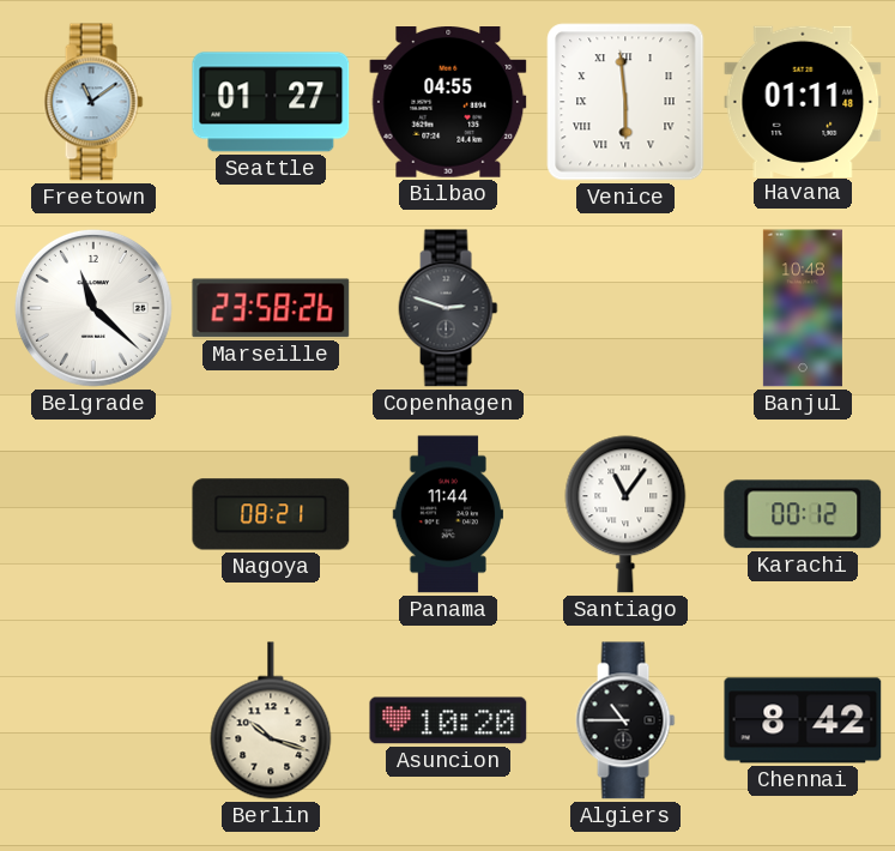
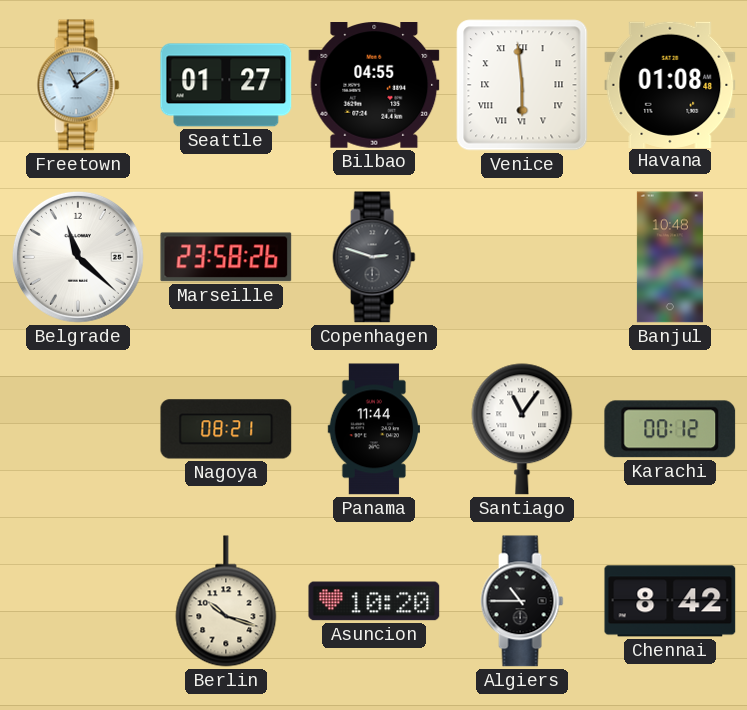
Havana: 01:11 -> 01:08
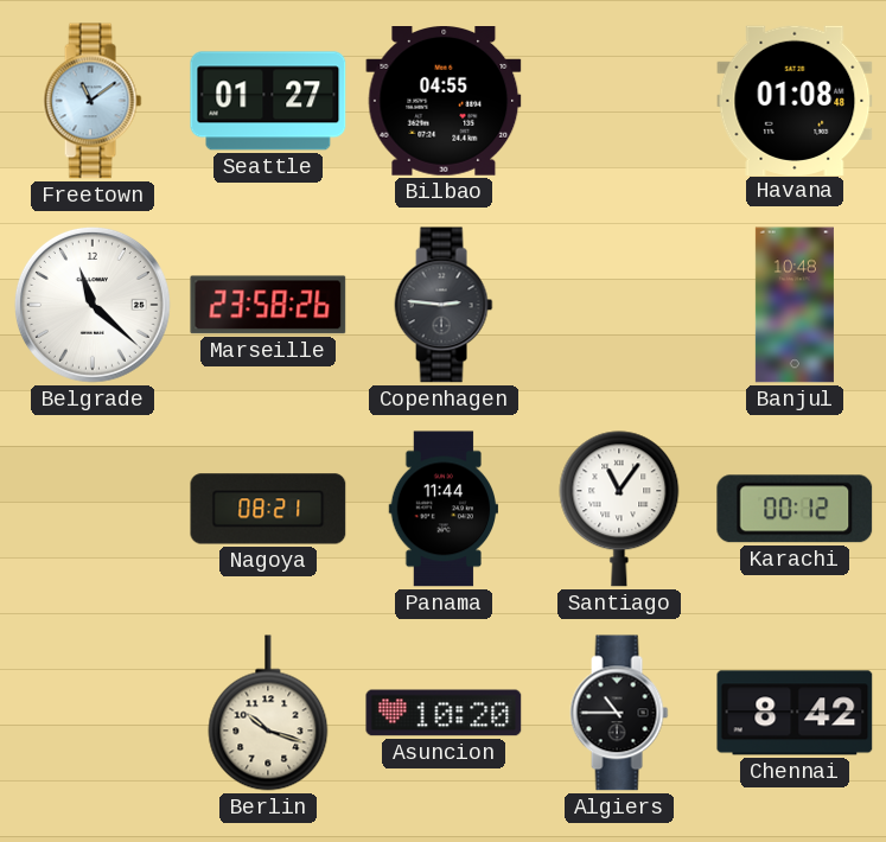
Venice: 5:59 -> none
Copenhagen: 2:48 -> 2:46
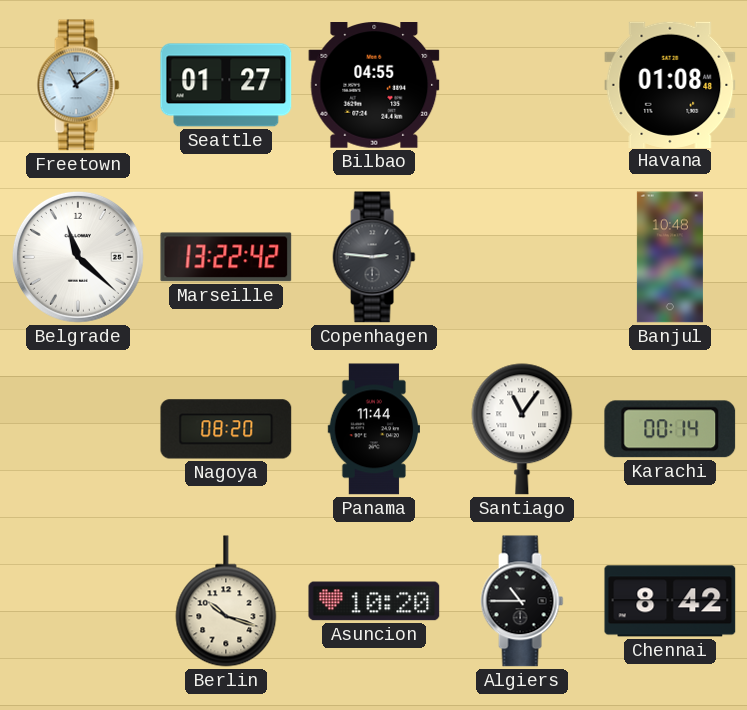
Marseille: 23:58 -> 13:22
Nagoya: 08:21 -> 08:20
Karachi: 00:12 -> 00:14
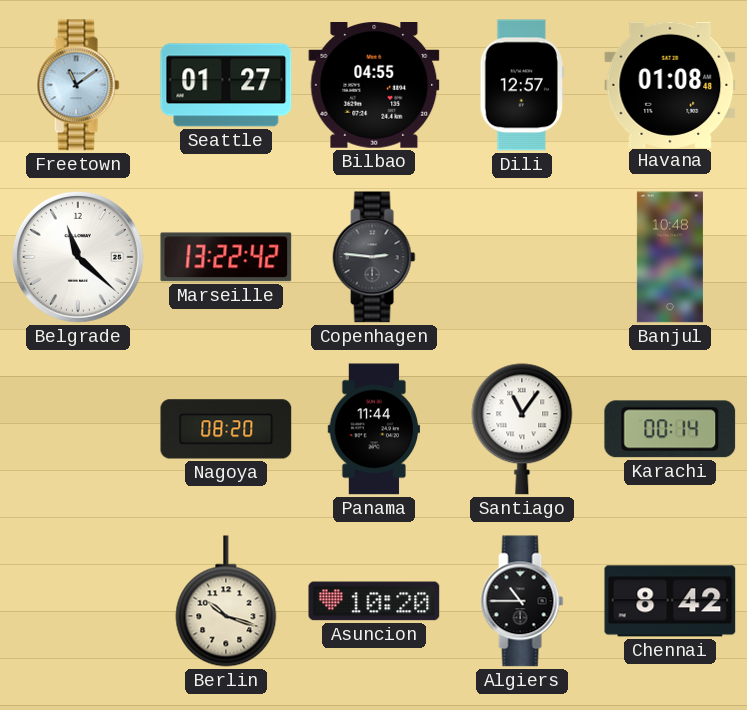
Dili: none -> 12:57
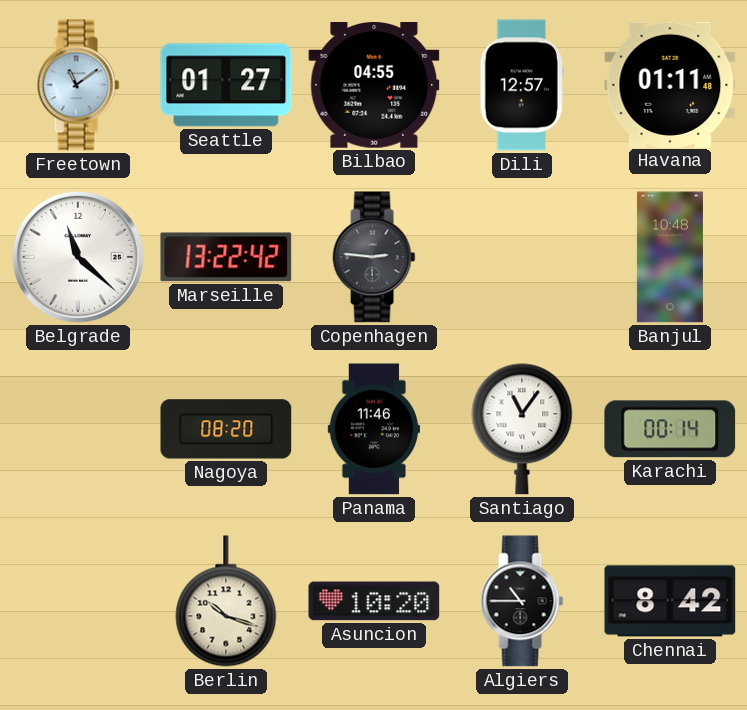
Havana: 01:08 -> 01:11
Panama: 11:44 -> 11:46
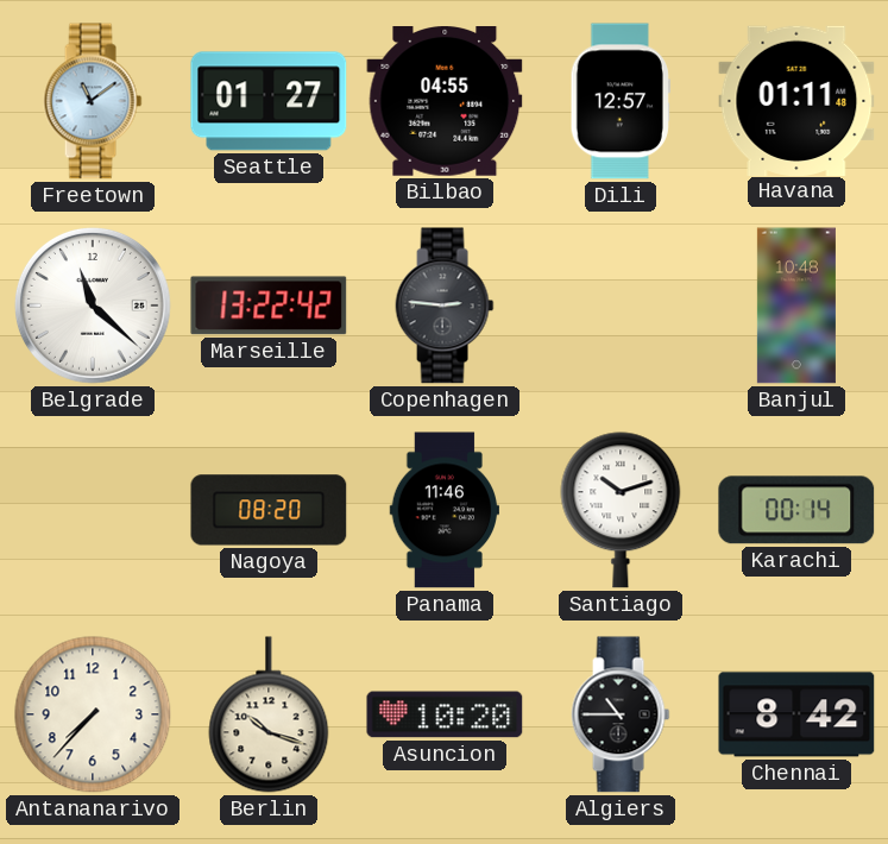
Santiago: 11:06 -> 10:12
Antananarivo: none -> 7:37
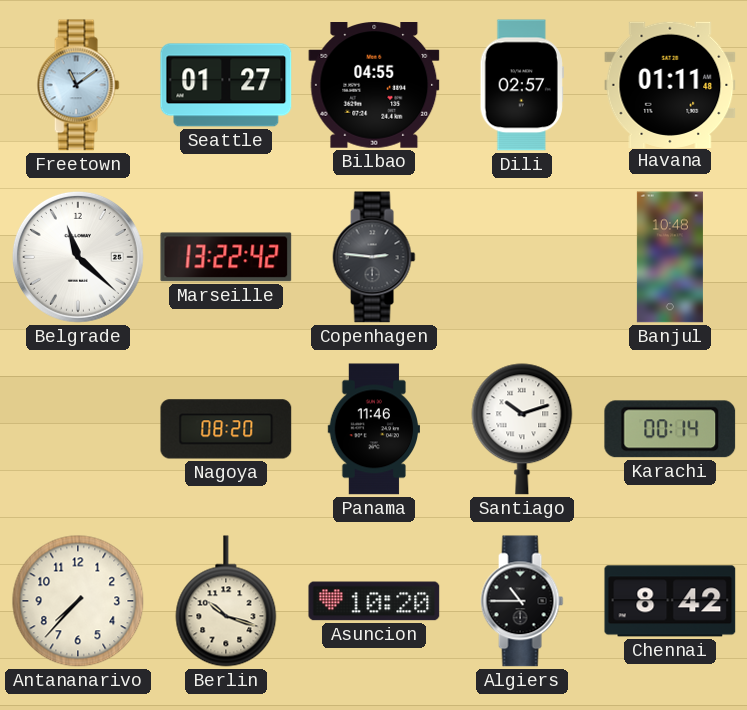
Dili: 12:57 -> 02:57
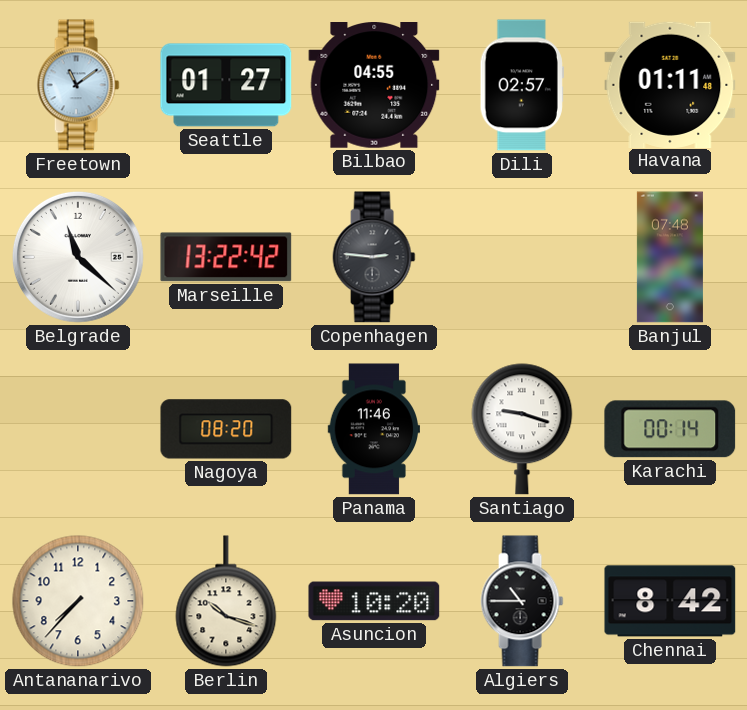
Banjul: 10:48 -> 07:48
Santiago: 10:12 -> 9:18
